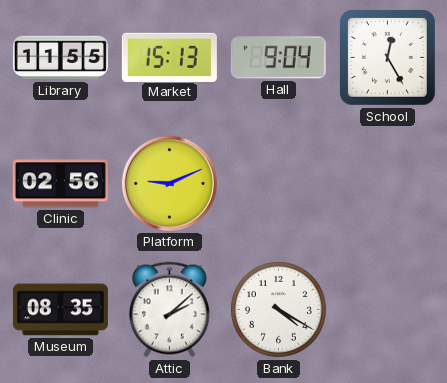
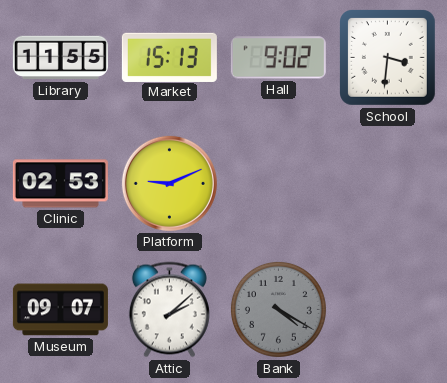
Hall: 9:04 -> 9:02
School: 12:25 -> 3:31
Clinic: 02:56 -> 02:53
Museum: 08:35 -> 09:07
Bank dial: white -> grey
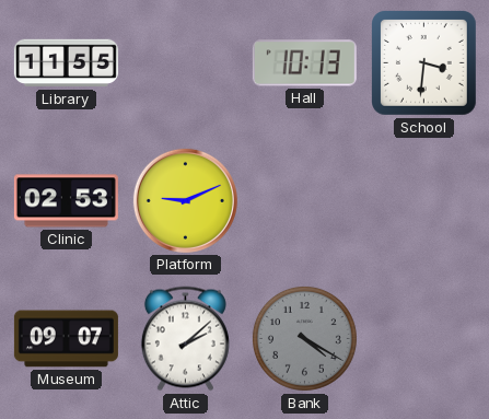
Market: 15:13 -> none
Hall: 9:02 -> 10:13
